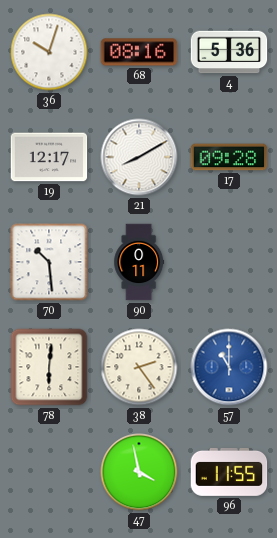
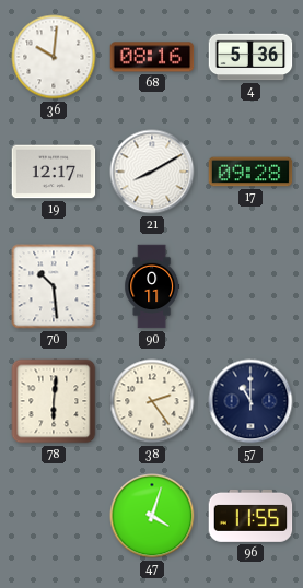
36: 10:03 -> 10:01
57 dial: blue -> navy
47: 3:58 -> 4:03
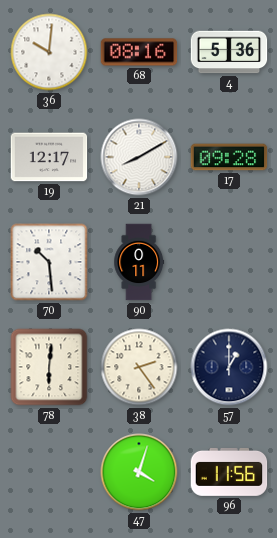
57: 11:00 -> 1:00
96: 11:55 -> 11:56
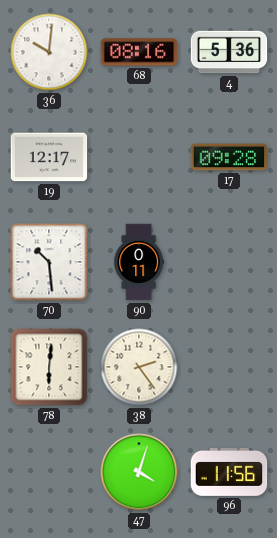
21: 8:10 -> none
57: 1:00 -> none
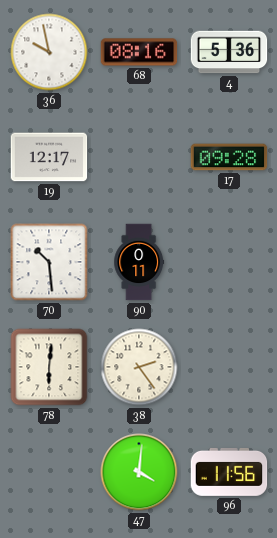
36: 10:01 -> 9:58
47: 4:03 -> 4:01
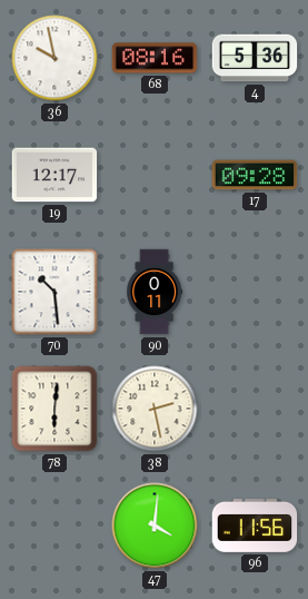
38: 2:24 -> 2:28
